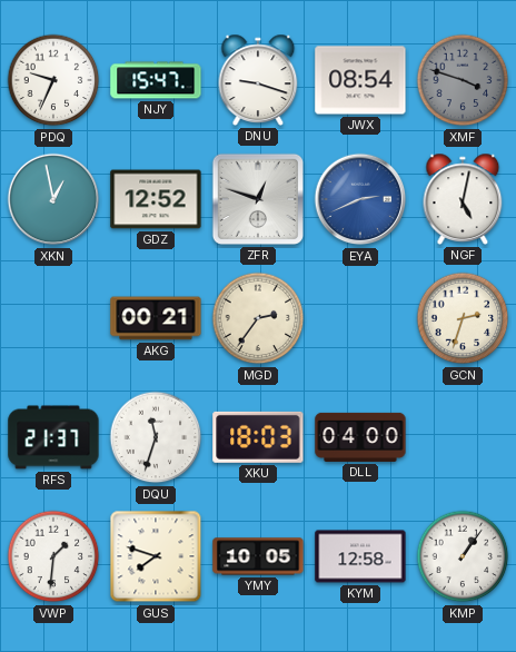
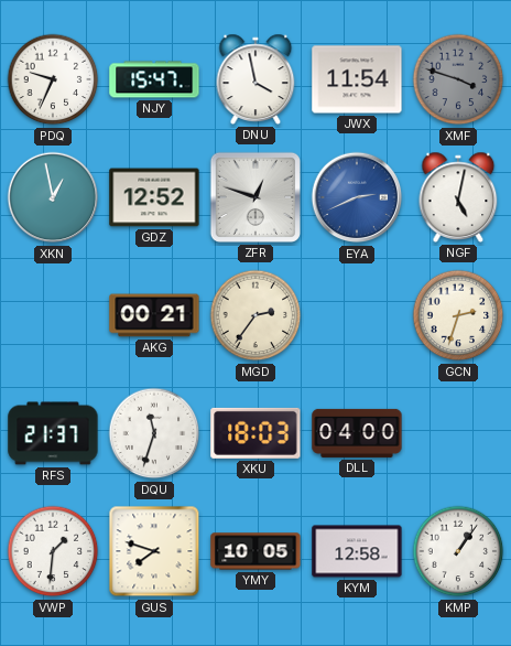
DNU: 9:18 -> 3:58
JWX: 08:54 -> 11:54
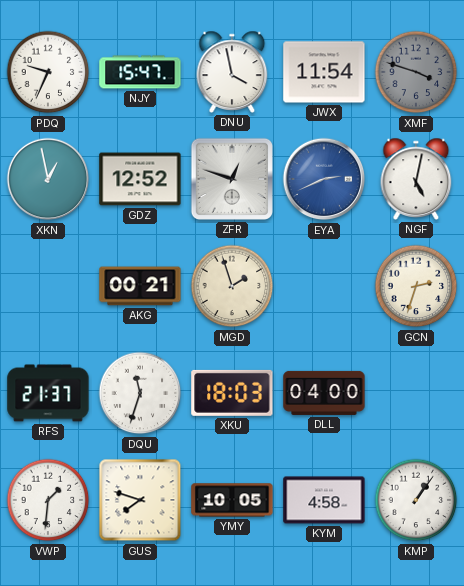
MGD: 2:36 -> 1:57
KYM: 12:58 -> 4:58
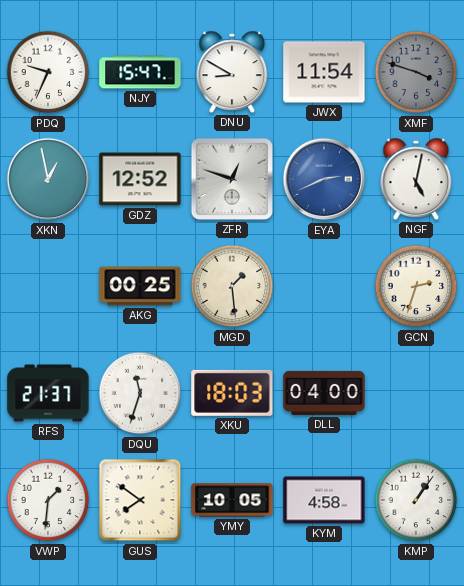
DNU: 3:58 -> 8:50
AKG: 00:21 -> 00:25
MGD: 1:57 -> 1:29
GUS: 7:48 -> 7:51
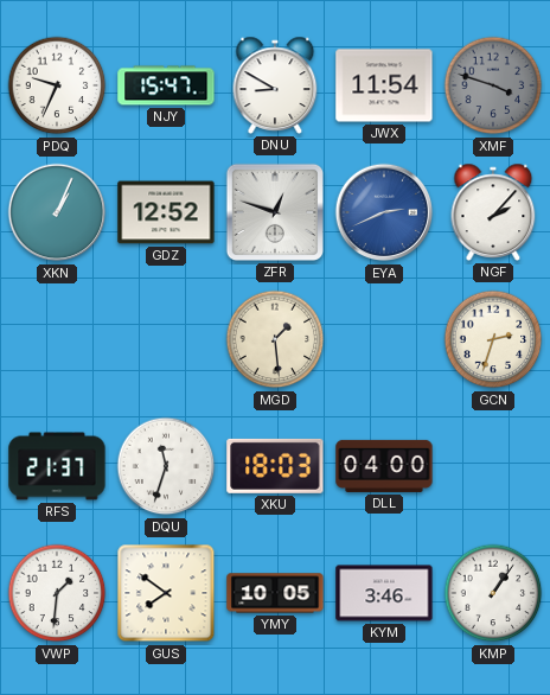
XKN: 12:58 -> 1:04
NGF: 5:02 -> 2:07
AKG: 00:25 -> none
KYM: 4:58 -> 3:46
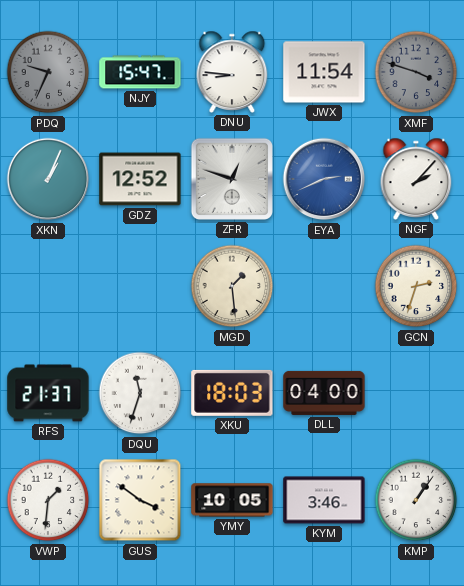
PDQ dial: white -> grey
DNU: 8:50 -> 8:46
GUS: 7:51 -> 3:51
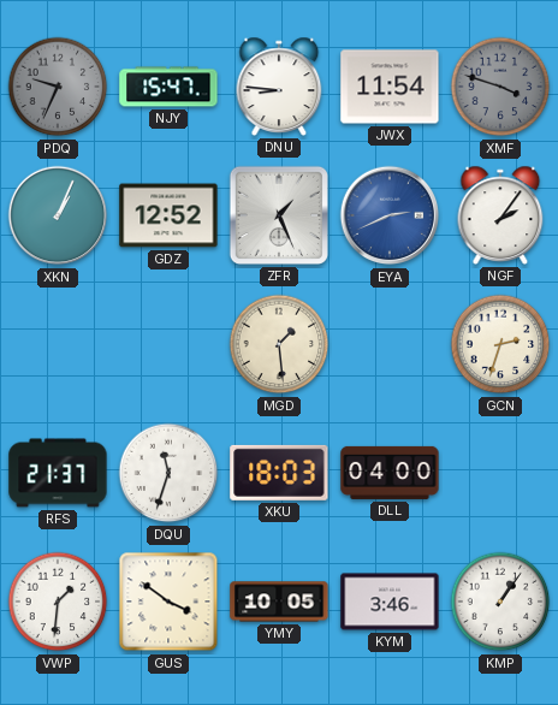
ZFR: 12:48 -> 1:26
NGF: 2:07 -> 2:06
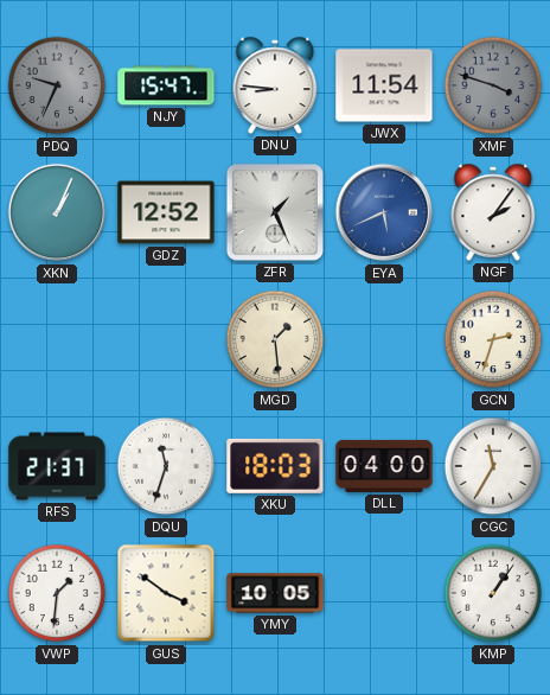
EYA: 2:41 -> 5:41
CGC: none -> 11:35
KYM: 3:46 -> none
